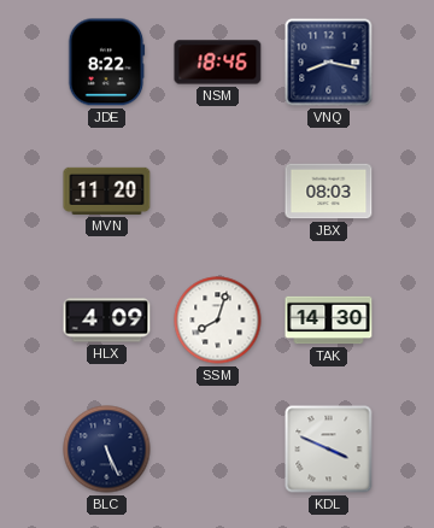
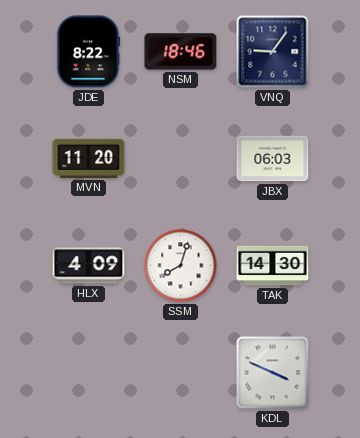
VNQ: 8:17 -> 9:06
JBX: 08:03 -> 06:03
BLC: 5:26 -> none
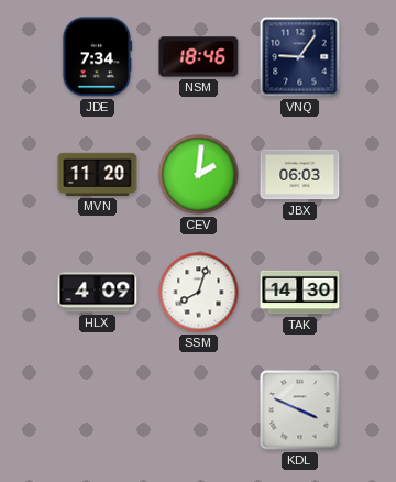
JDE: 8:22 -> 7:34
CEV: none -> 2:01
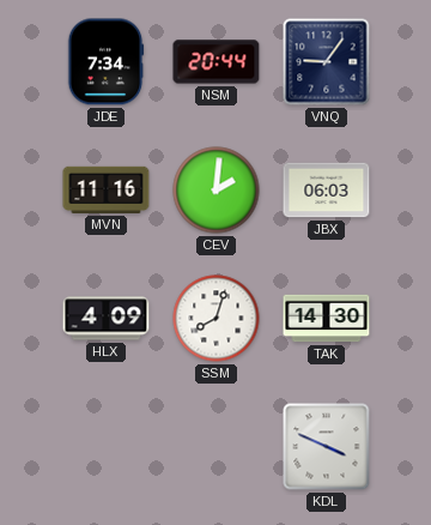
NSM: 18:46 -> 20:44
MVN: 11:20 -> 11:16
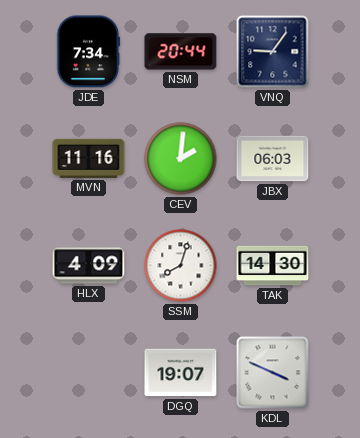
DGQ: none -> 19:07
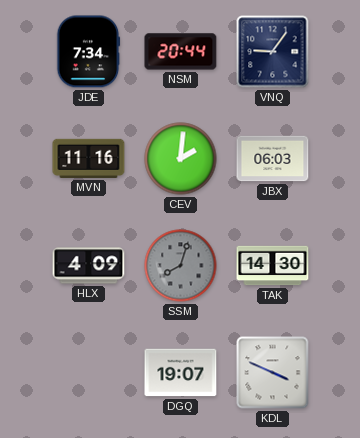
SSM dial: white -> grey
